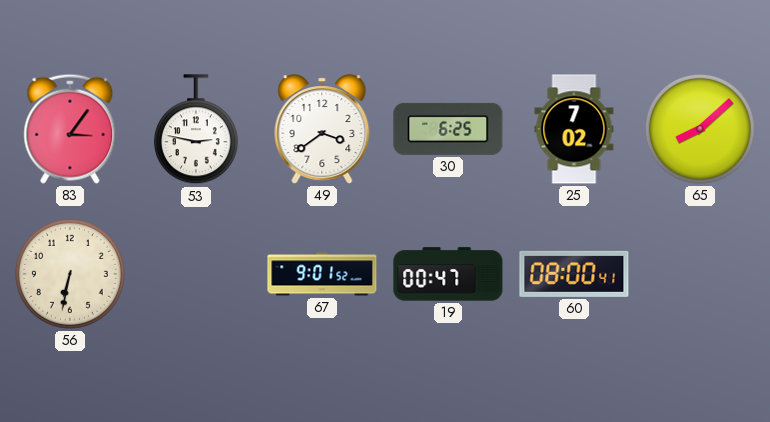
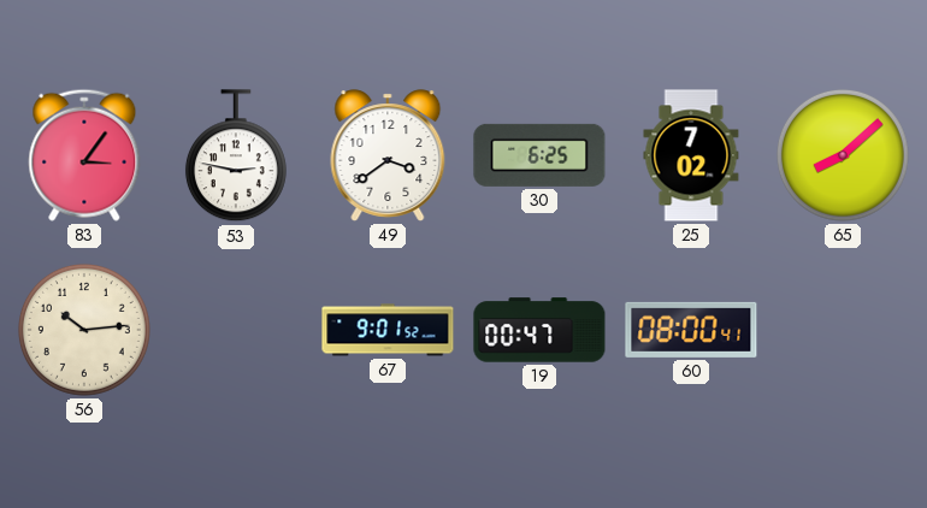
56: 6:32 -> 10:14
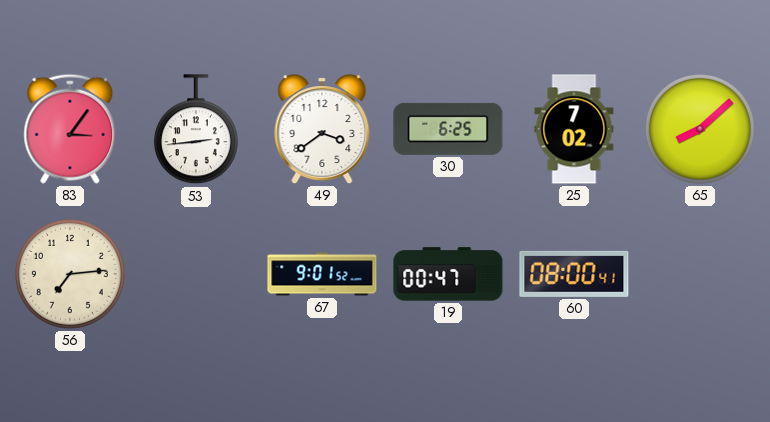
53: 2:47 -> 2:44
56: 10:14 -> 7:14
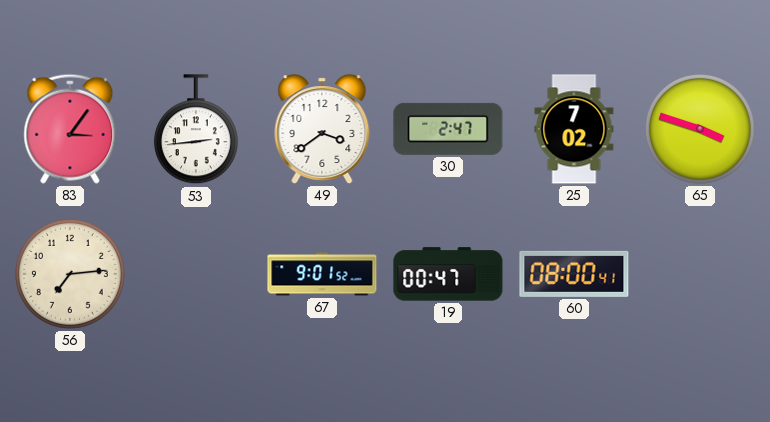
30: 6:25 -> 2:47
65: 8:08 -> 3:48
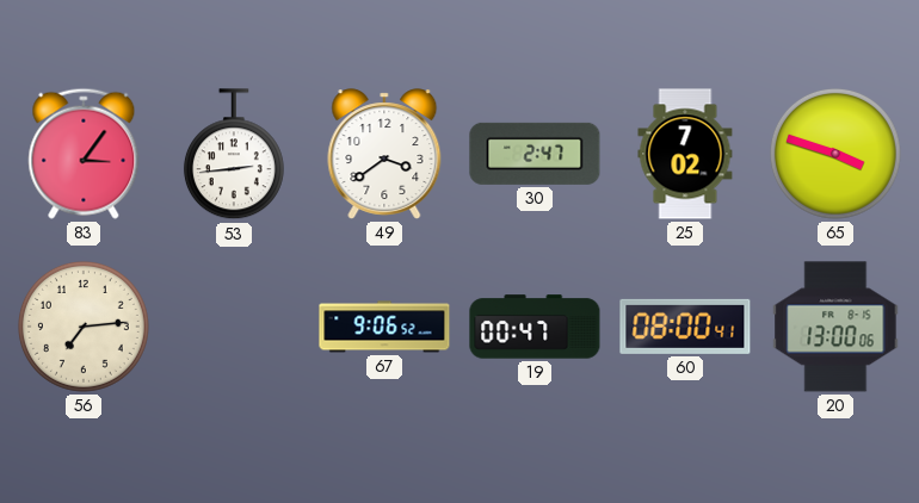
67: 9:01 -> 9:06
20: none -> 13:00
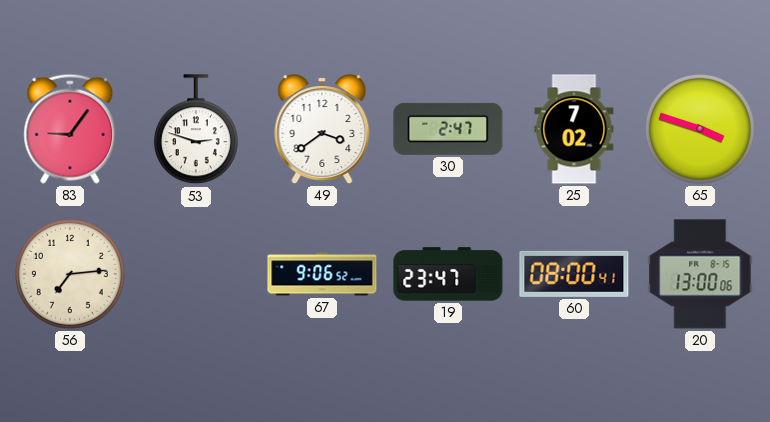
83: 3:06 -> 9:06
53: 2:44 -> 2:48
19: 00:47 -> 23:47
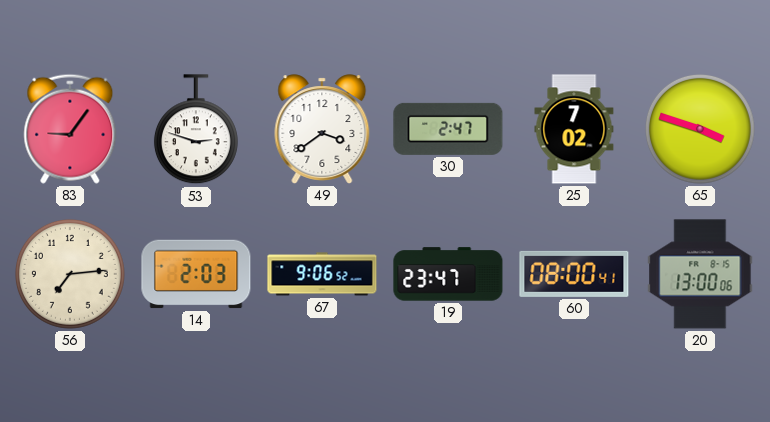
14: none -> 2:03
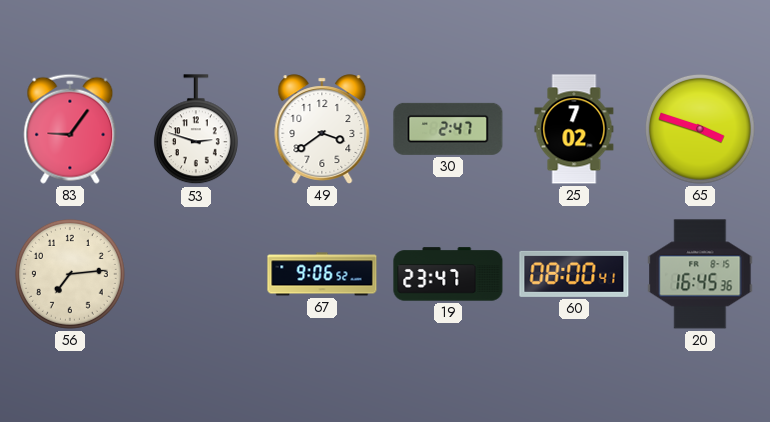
14: 2:03 -> none
20: 13:00 -> 16:45
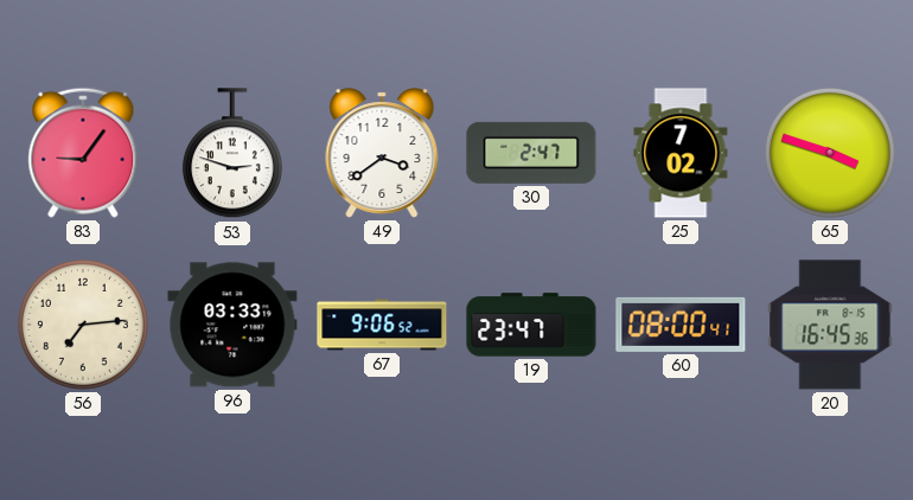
96: none -> 03:33
